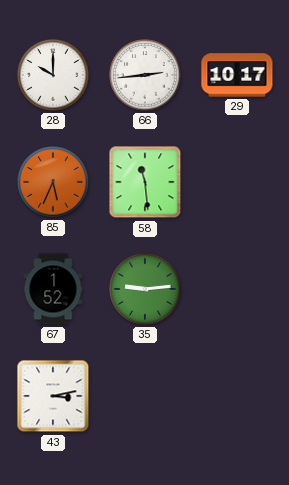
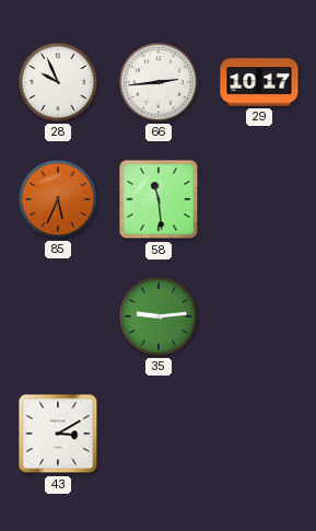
28: 10:00 -> 9:56
67: 1:52 -> none
43: 3:13 -> 3:10
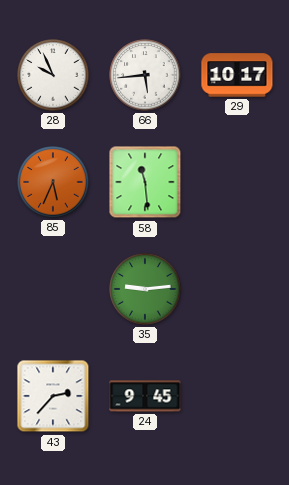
66: 2:44 -> 5:44
43: 3:10 -> 2:37
24: none -> 9:45
